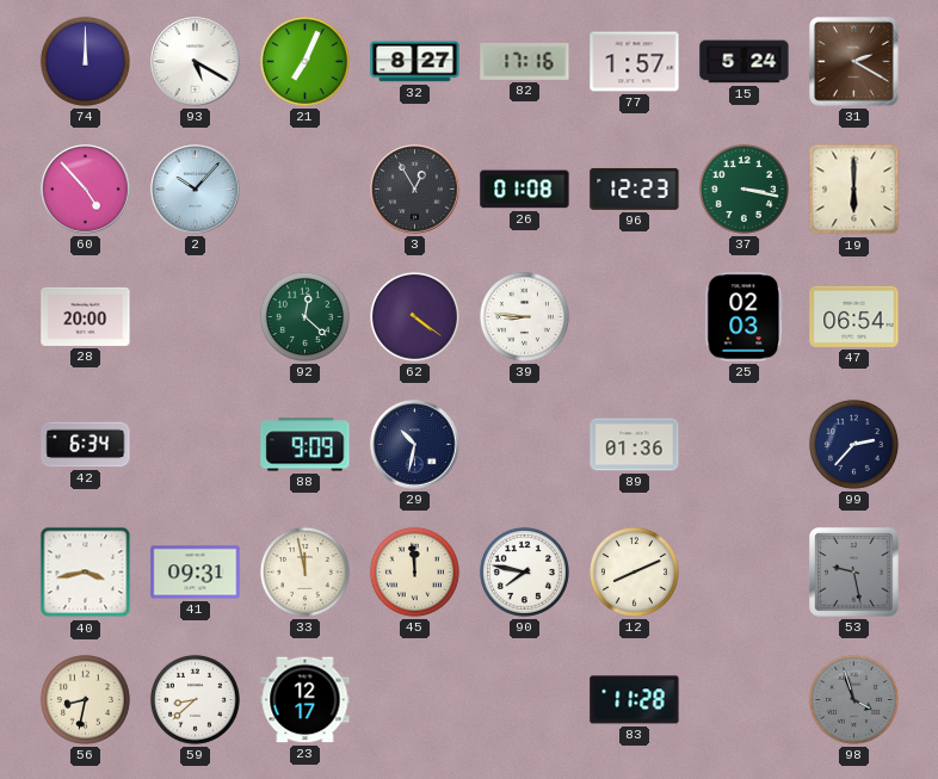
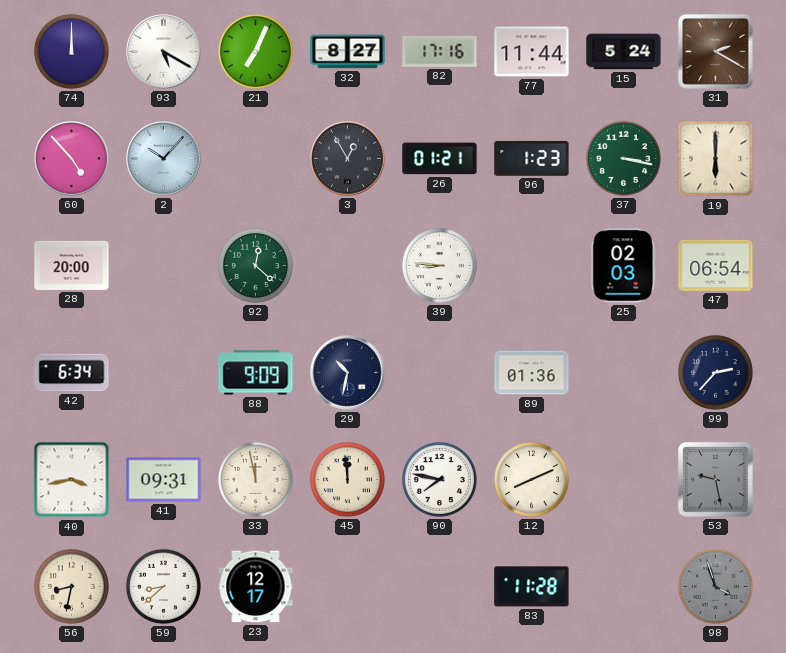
77: 1:57 -> 11:44
26: 01:08 -> 01:21
96: 12:23 -> 1:23
62: 4:21 -> none
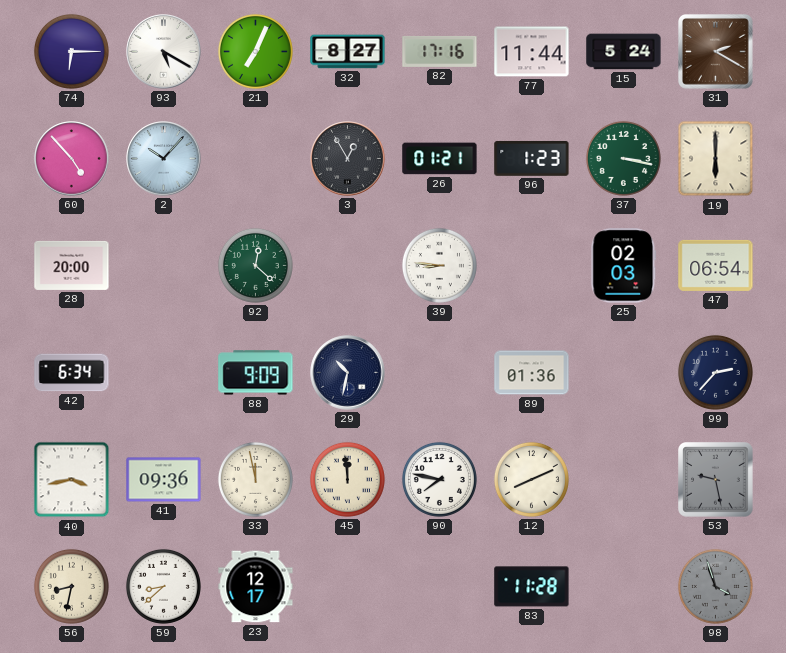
74: 12:00 -> 6:15
41: 09:31 -> 09:36
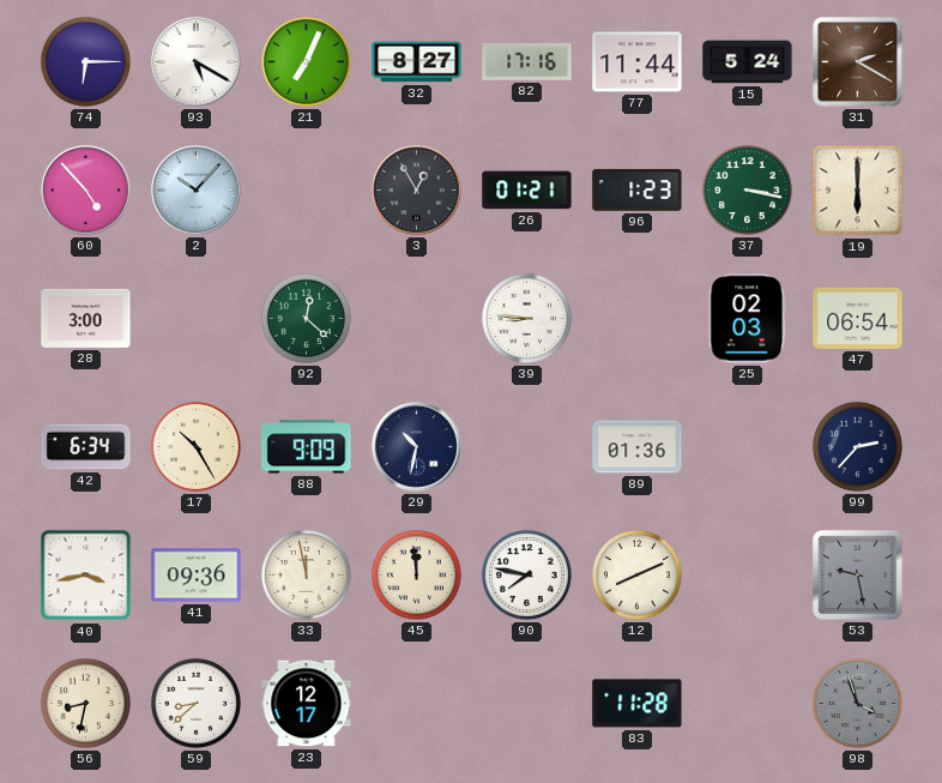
28: 20:00 -> 3:00
17: none -> 10:25
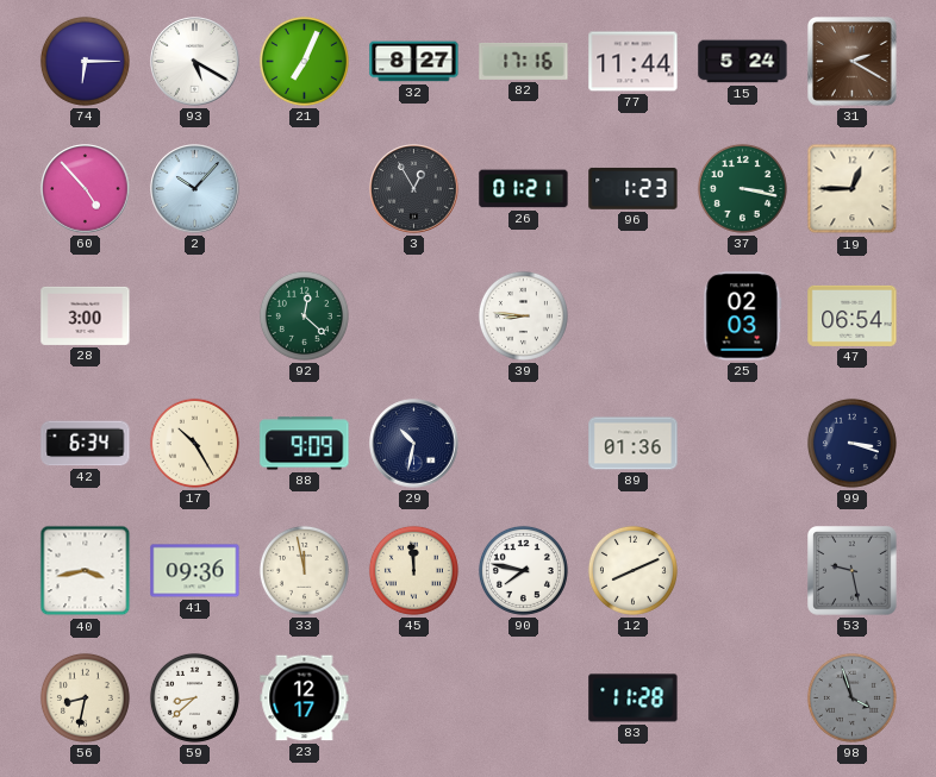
19: 6:00 -> 12:45
99: 2:37 -> 3:18
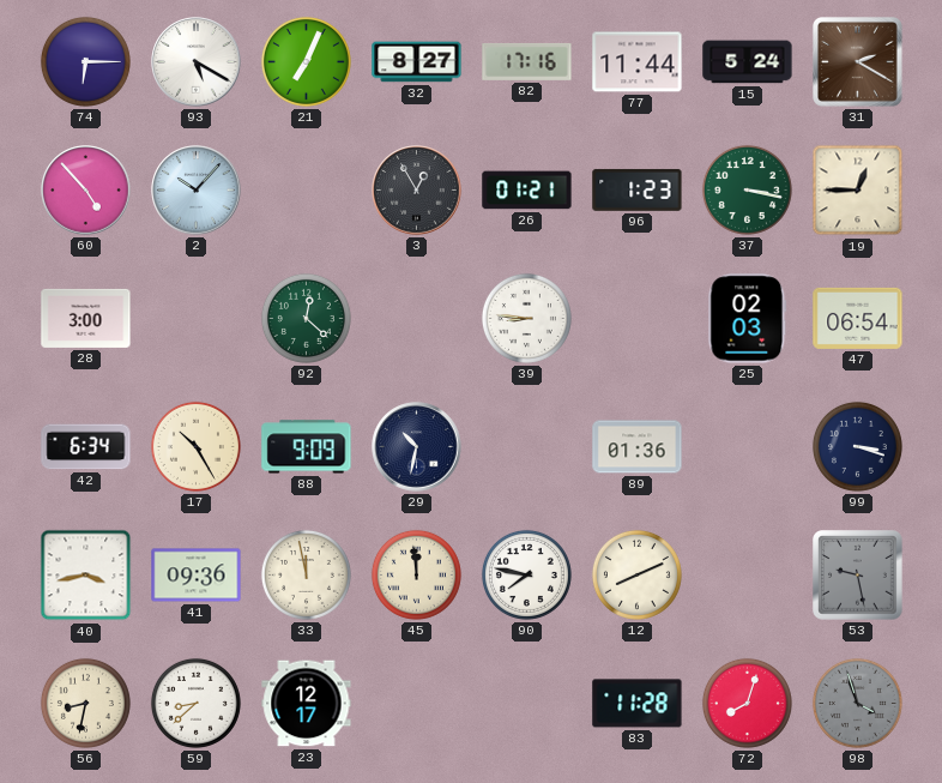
72: none -> 8:03
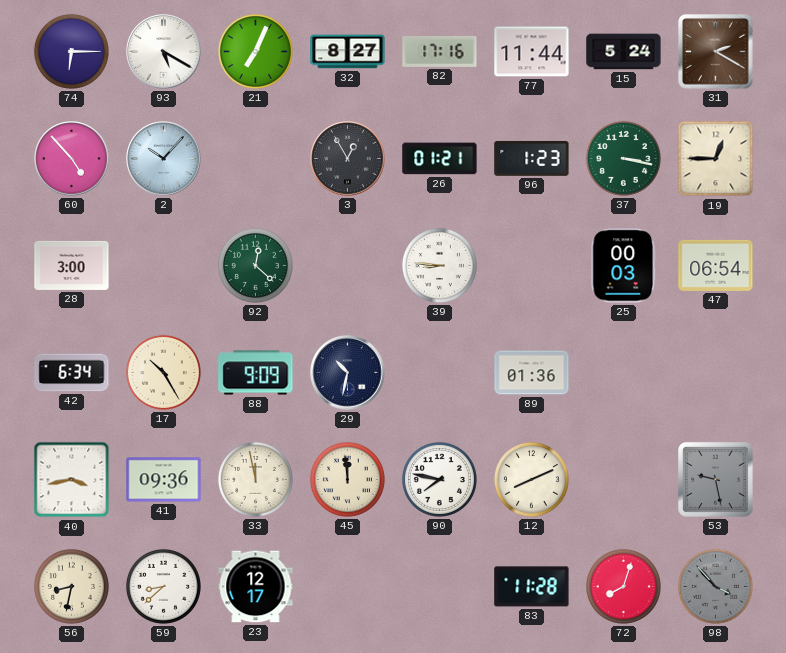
25: 02:03 -> 00:03
99: 3:18 -> none
98: 3:57 -> 3:53
